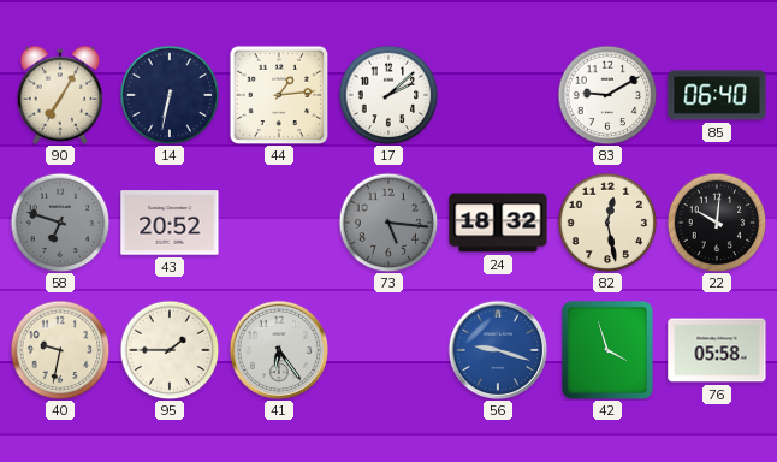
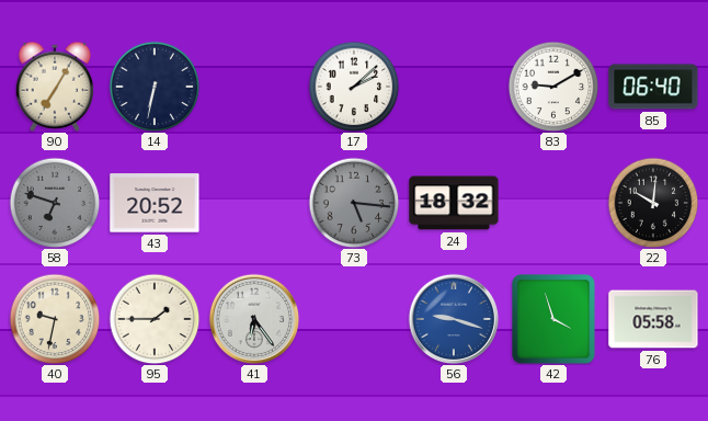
44: 1:14 -> none
82: 12:28 -> none
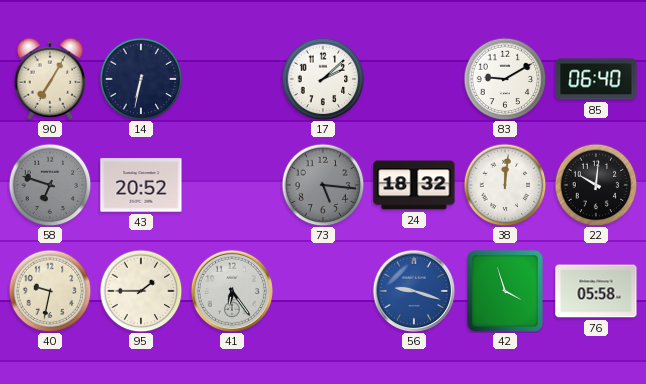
38: none -> 12:01
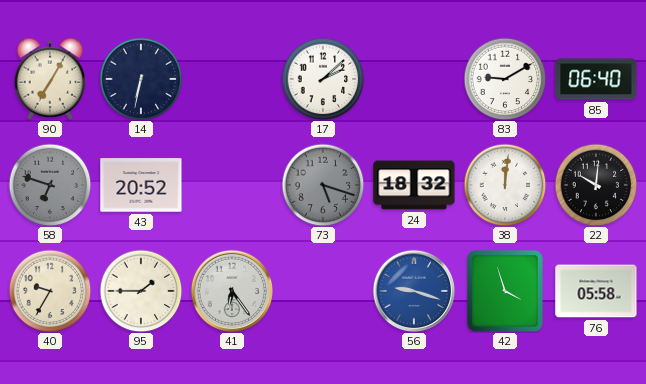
73: 5:16 -> 5:18
40: 9:32 -> 9:35
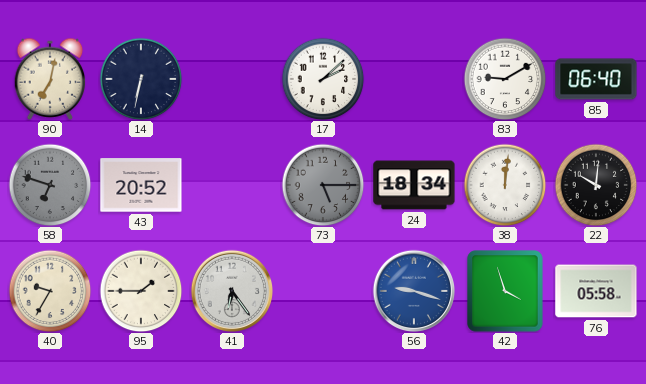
90: 7:05 -> 7:02
73: 5:18 -> 5:15
24: 18:32 -> 18:34
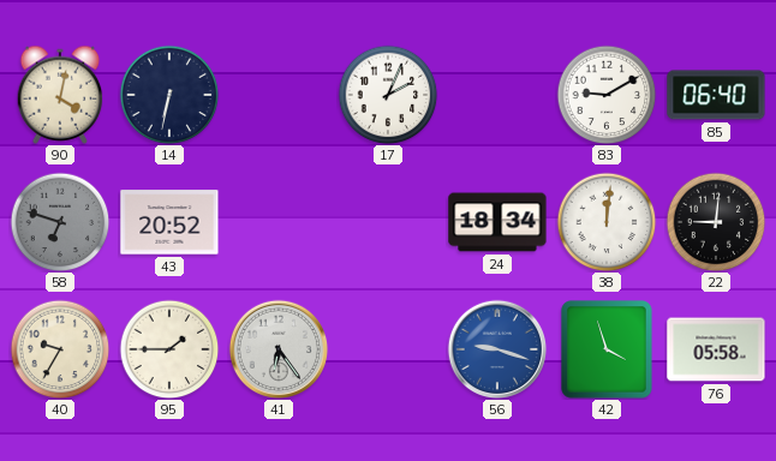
90: 7:02 -> 4:02
17: 2:08 -> 2:04
73: 5:15 -> none
22: 10:01 -> 9:01
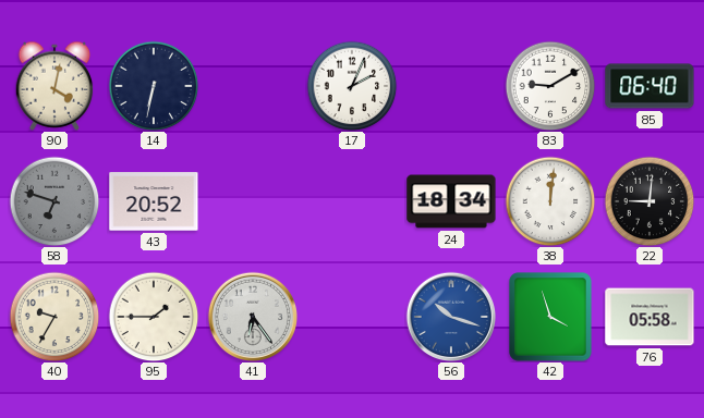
56: 9:18 -> 10:18
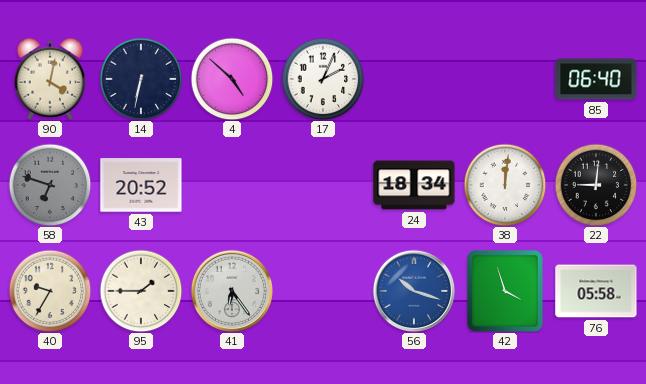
4: none -> 4:52
83: 9:10 -> none
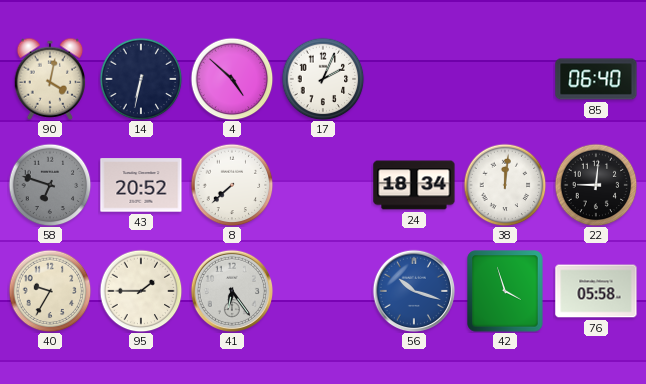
8: none -> 7:38
